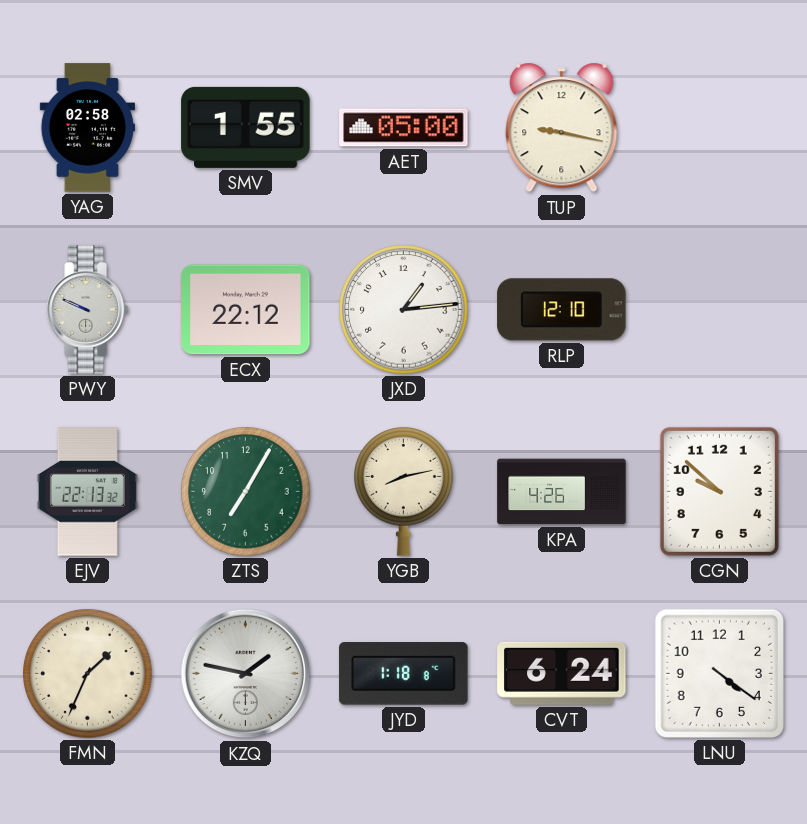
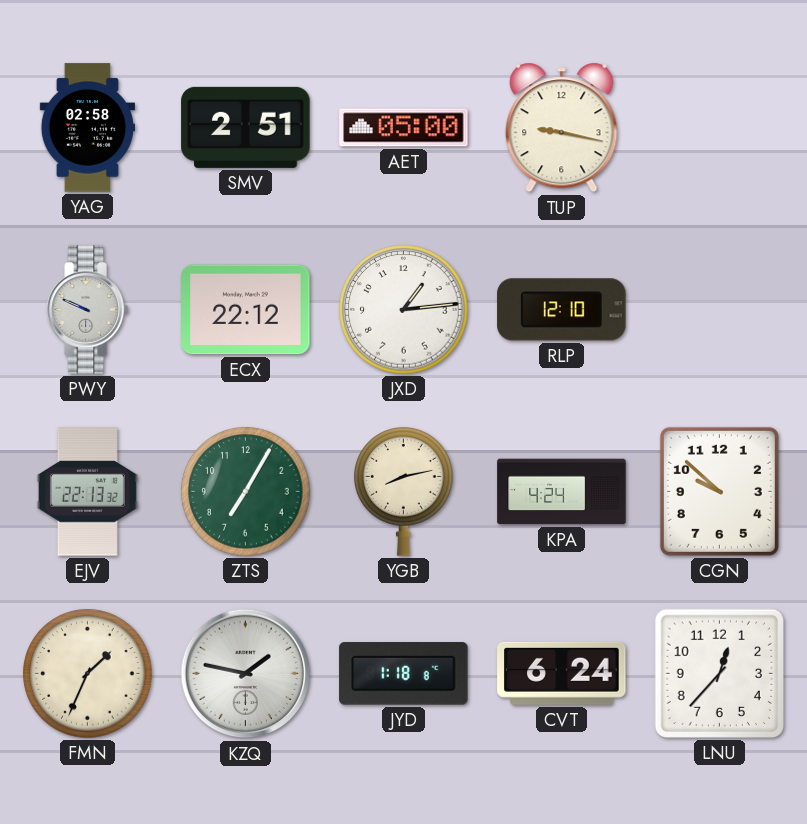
SMV: 1:55 -> 2:51
KPA: 4:26 -> 4:24
LNU: 4:21 -> 12:37
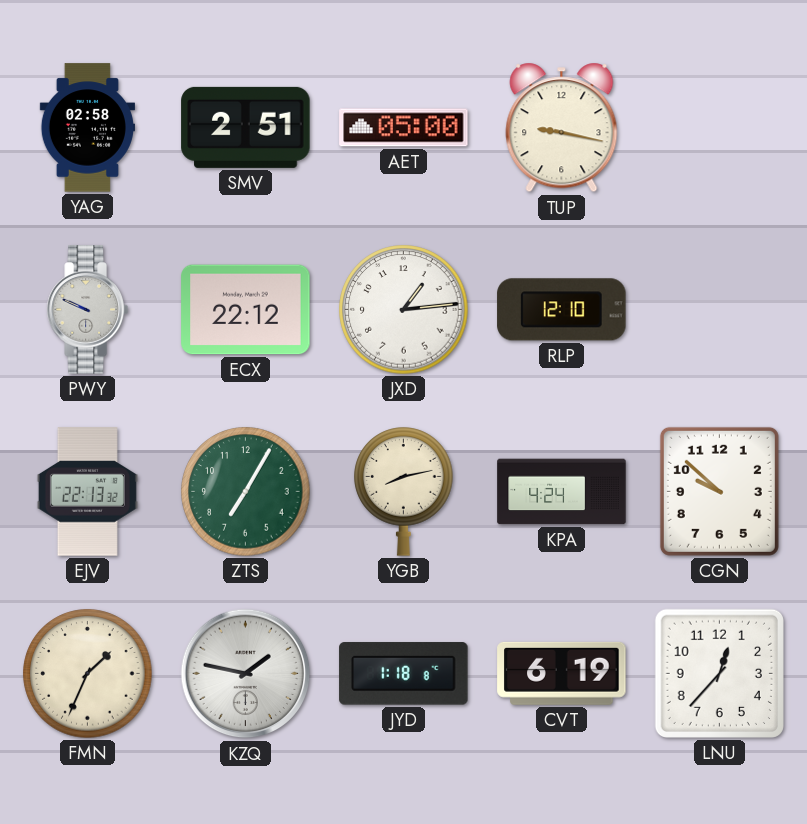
CVT: 6:24 -> 6:19
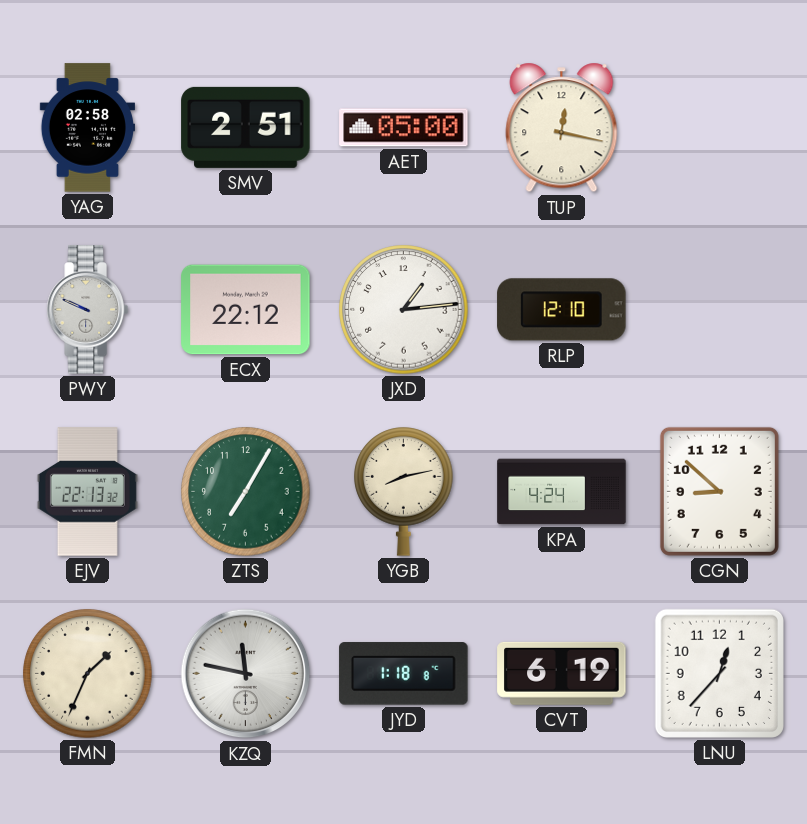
TUP: 9:17 -> 12:17
CGN: 9:52 -> 8:52
KZQ: 1:47 -> 11:47
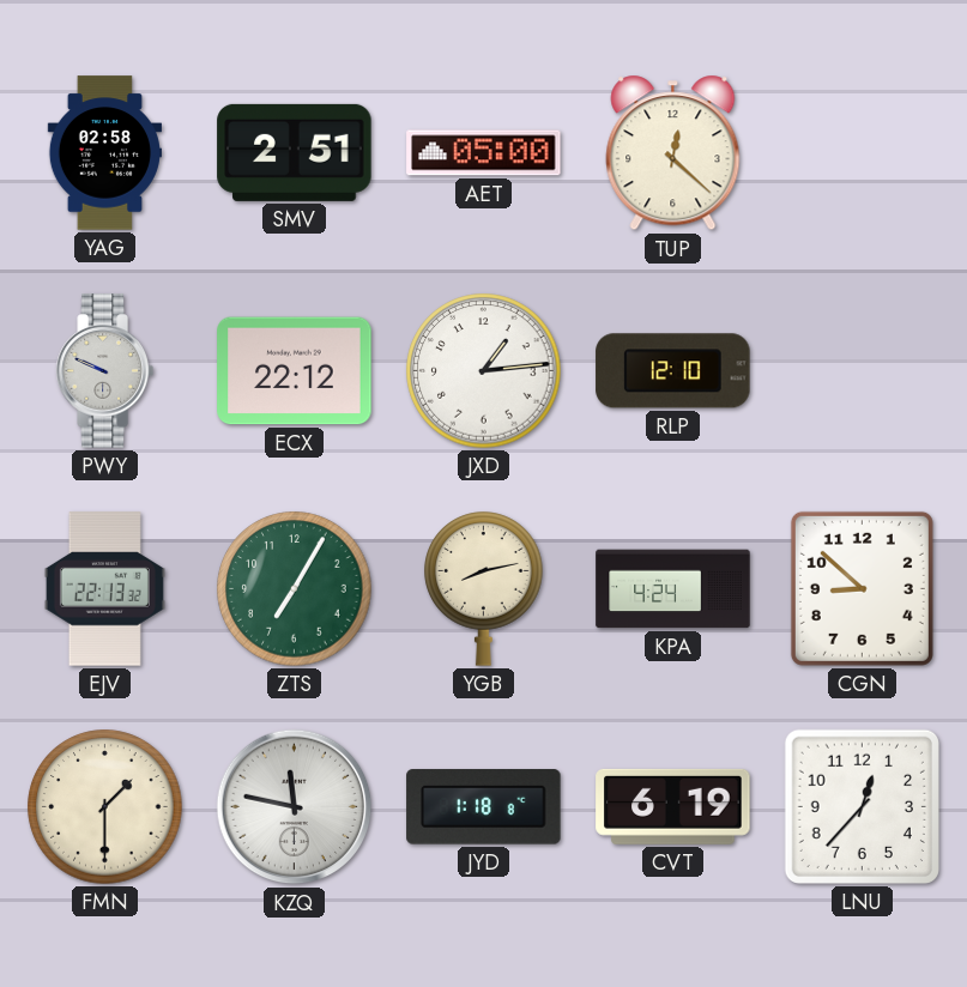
TUP: 12:17 -> 12:22
FMN: 1:34 -> 1:30
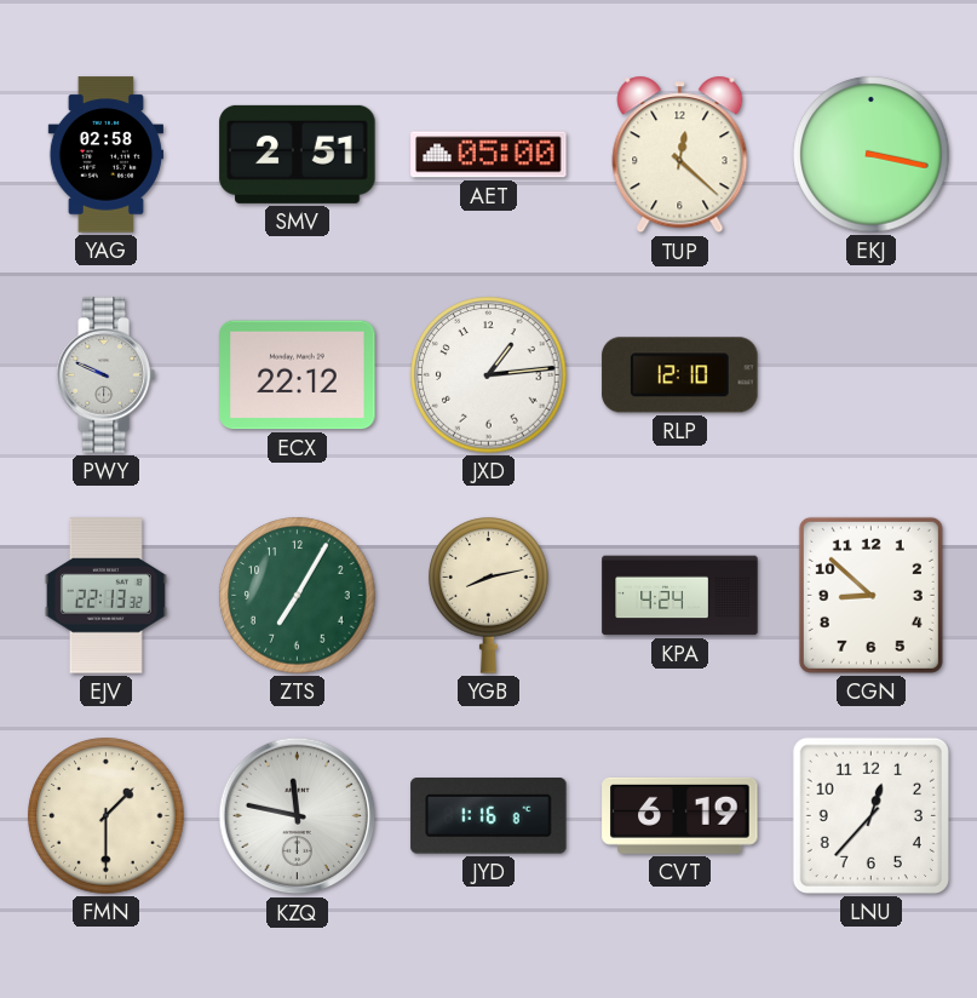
EKJ: none -> 3:17
JYD: 1:18 -> 1:16
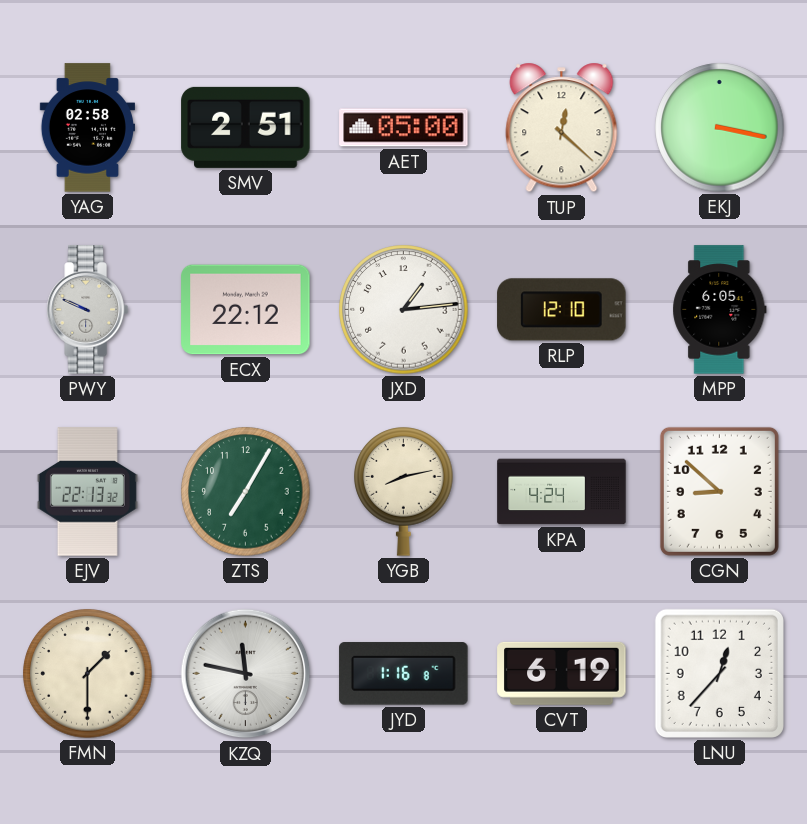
MPP: none -> 6:05
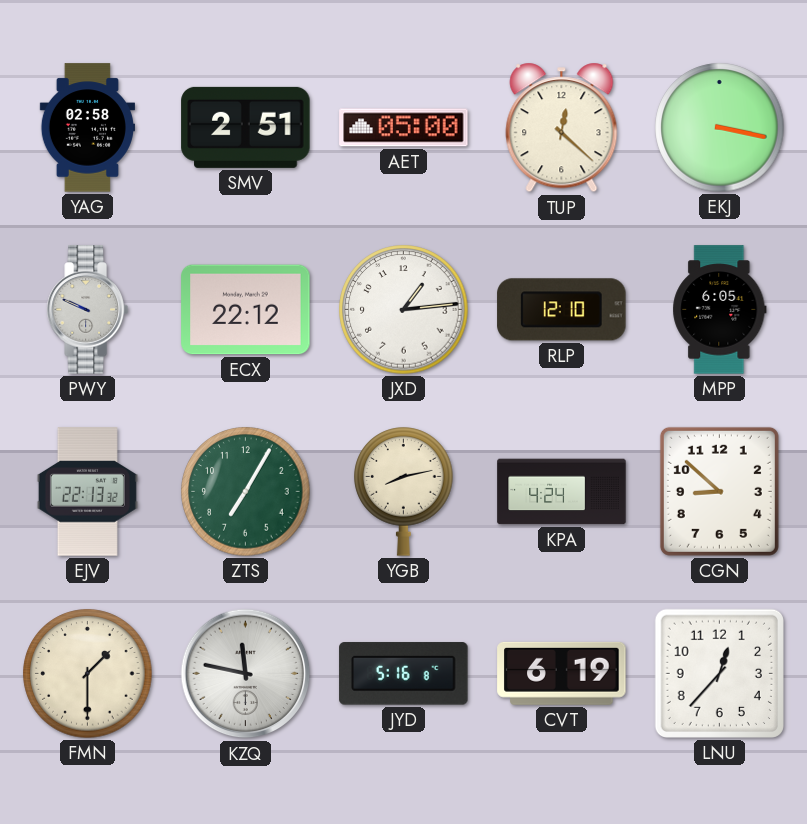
JYD: 1:16 -> 5:16
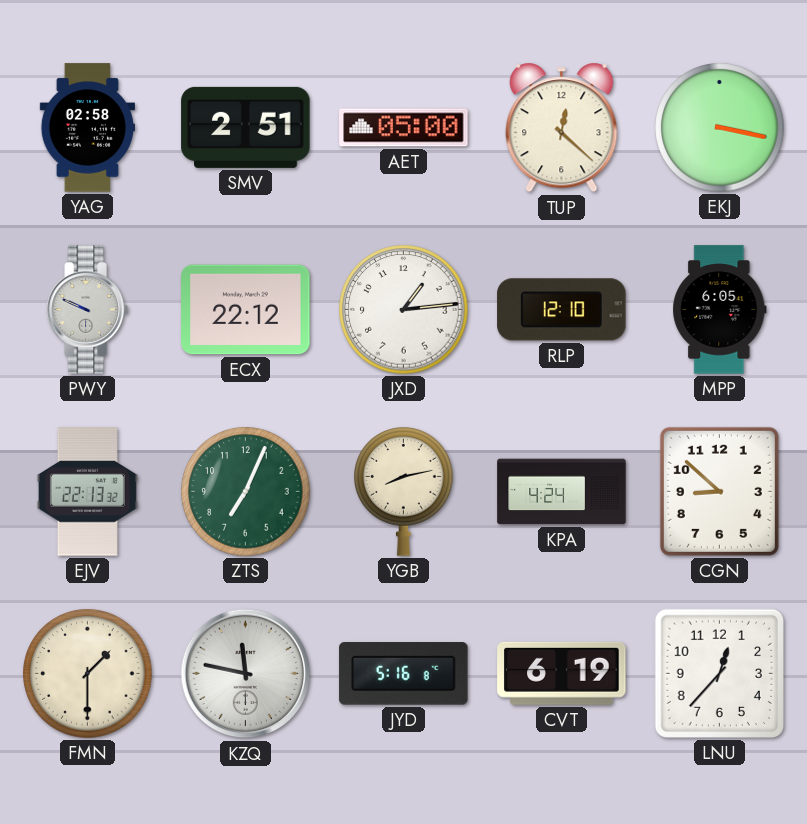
ZTS: 7:05 -> 7:04
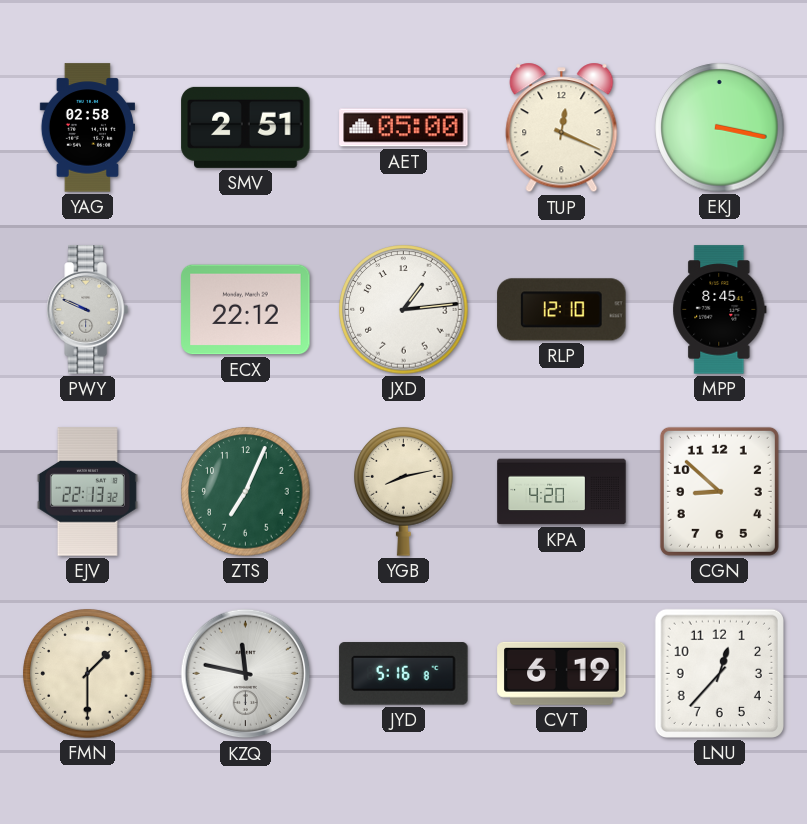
TUP: 12:22 -> 12:19
MPP: 6:05 -> 8:45
KPA: 4:24 -> 4:20
